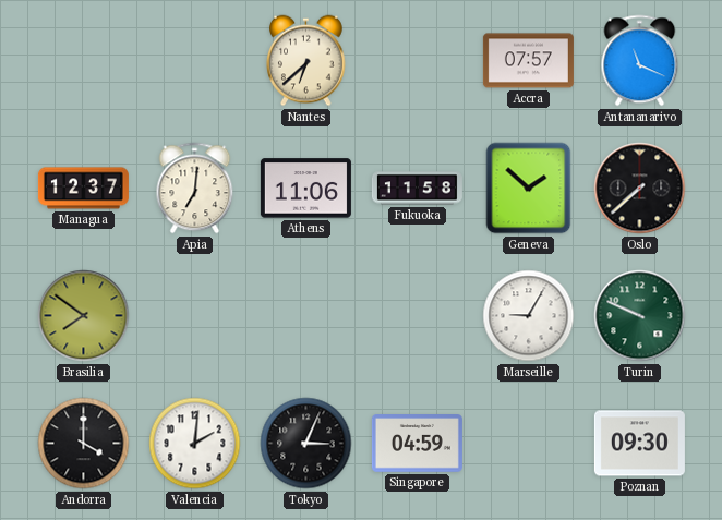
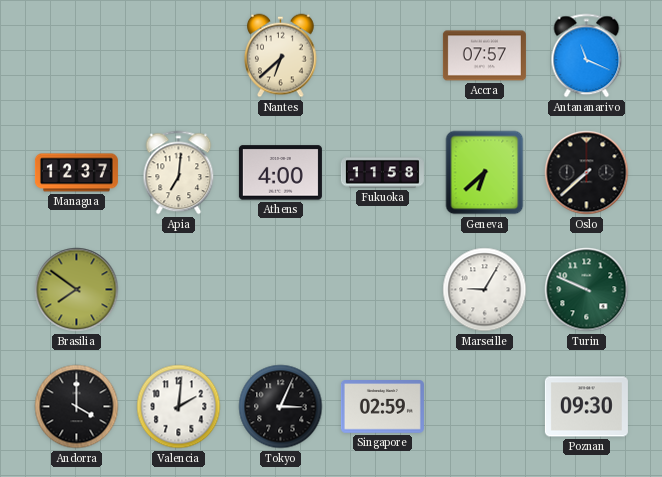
Athens: 11:06 -> 4:00
Geneva: 1:52 -> 6:38
Singapore: 04:59 -> 02:59
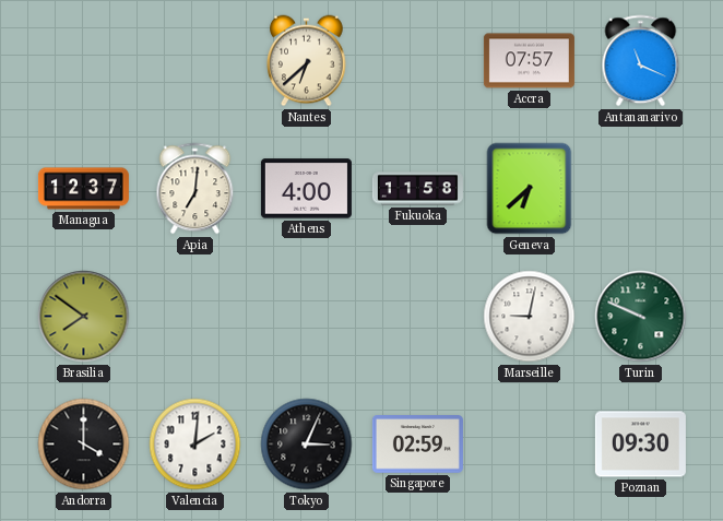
Oslo: 7:38 -> none
Marseille: 9:05 -> 9:02
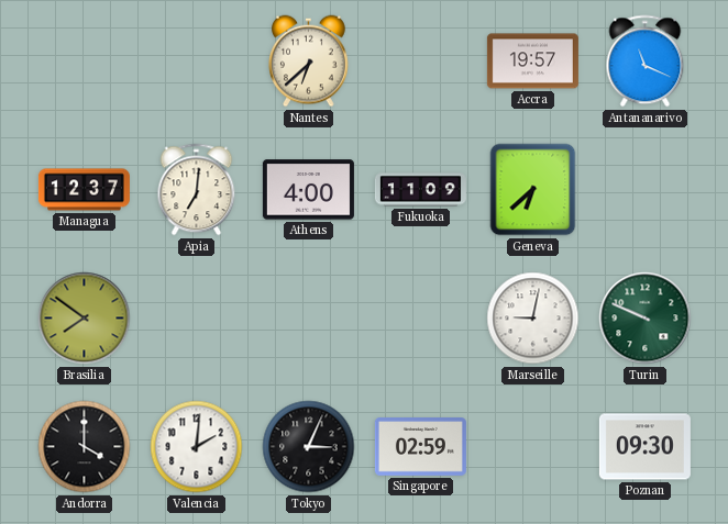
Accra: 07:57 -> 19:57
Fukuoka: 11:58 -> 11:09
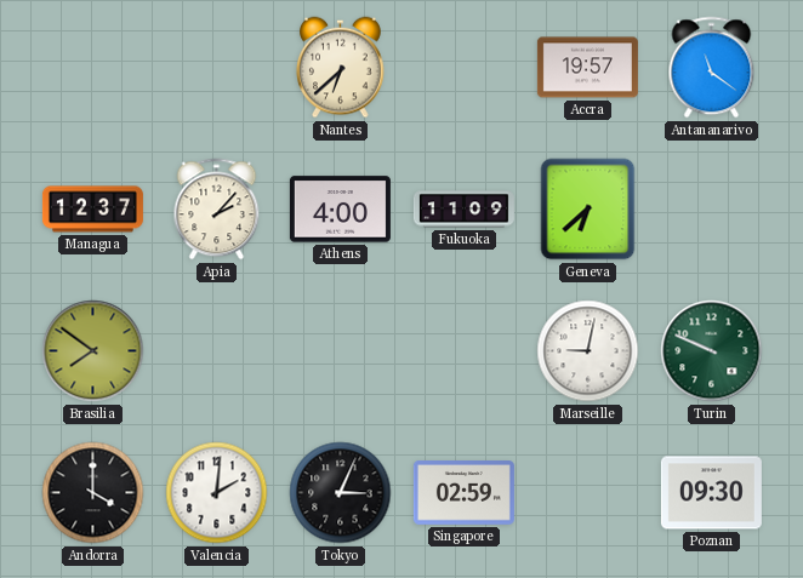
Antananarivo: 11:19 -> 11:21
Apia: 7:01 -> 2:07
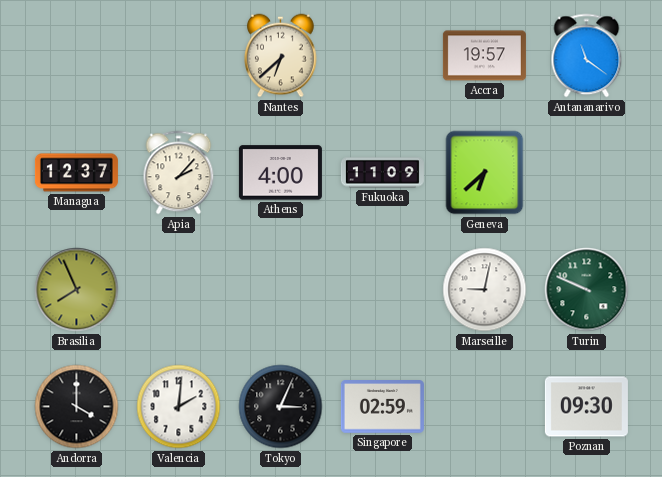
Brasilia: 7:51 -> 7:56
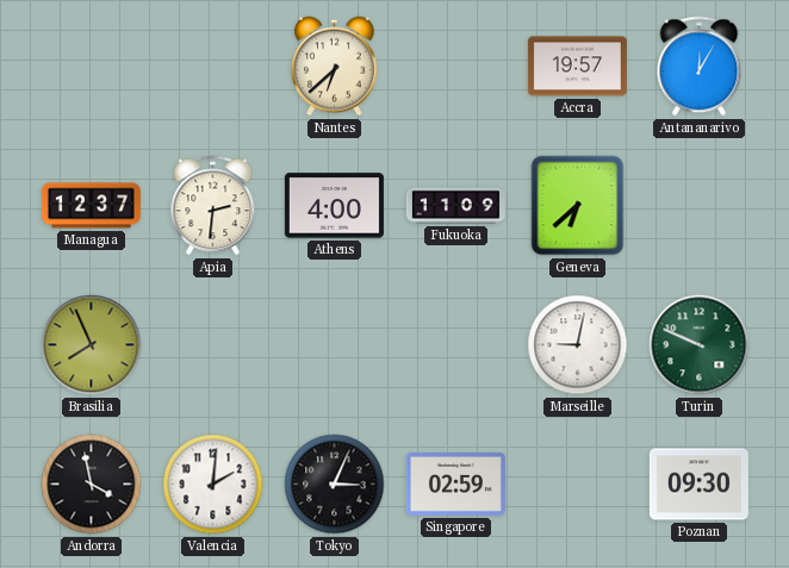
Antananarivo: 11:21 -> 12:05
Apia: 2:07 -> 2:31
Andorra: 4:00 -> 3:58
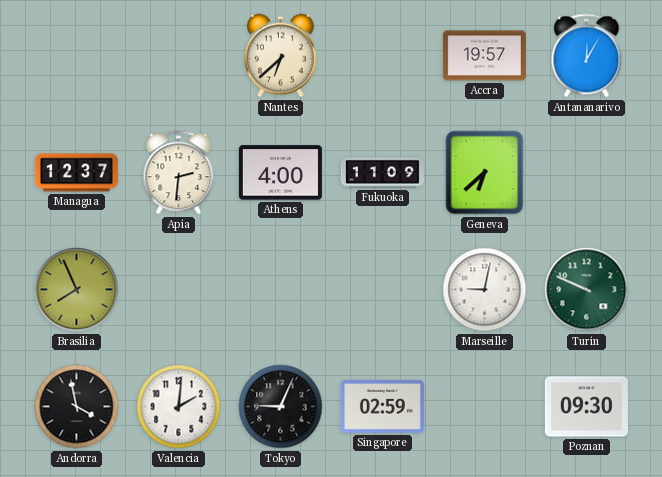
Tokyo: 3:04 -> 9:04
